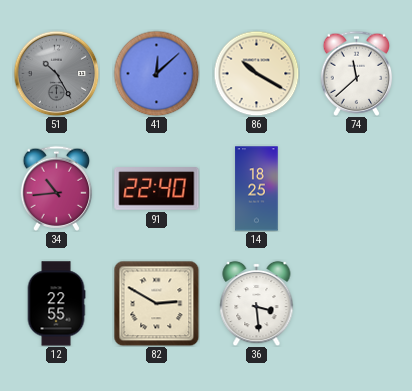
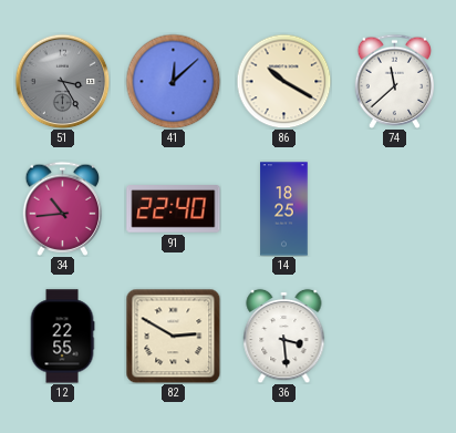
51: 10:25 -> 3:25
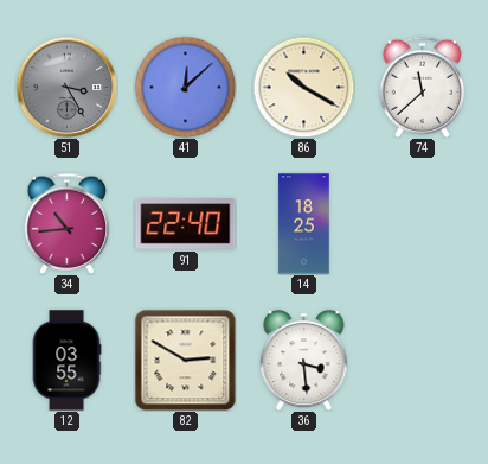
12: 22:55 -> 03:55
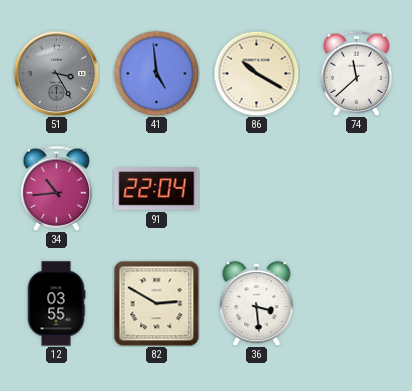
41: 12:08 -> 4:59
91: 22:40 -> 22:04
14: 18:25 -> none
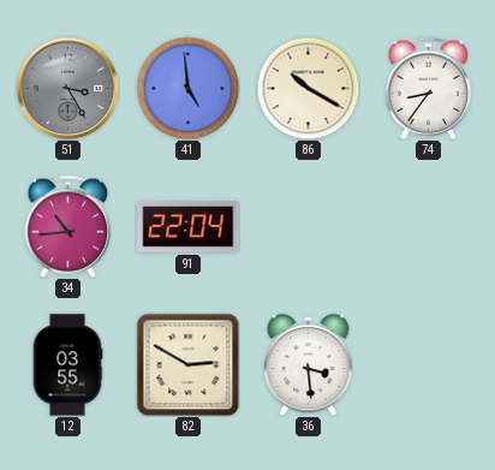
74: 11:38 -> 8:36
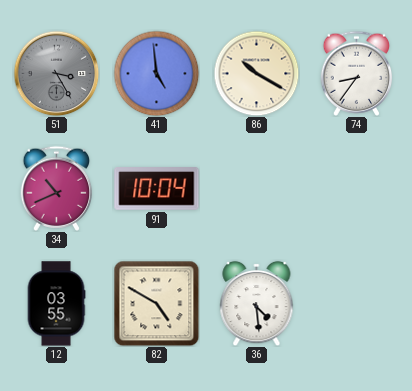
34: 10:44 -> 10:41
91: 22:04 -> 10:04
82: 2:50 -> 4:50
36: 3:29 -> 4:29
